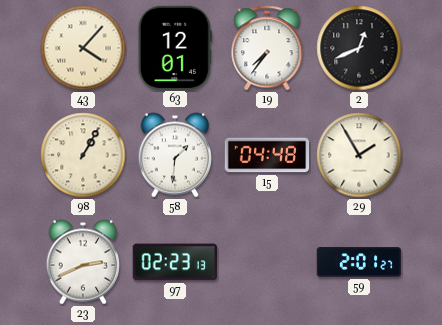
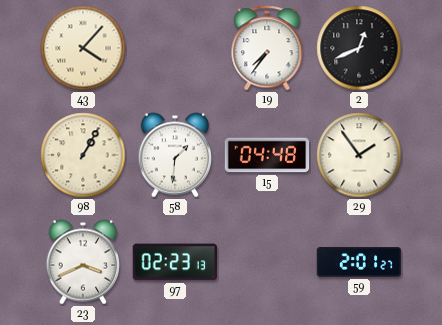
63: 12:01 -> none
29: 1:55 -> 1:54
23: 2:41 -> 3:41
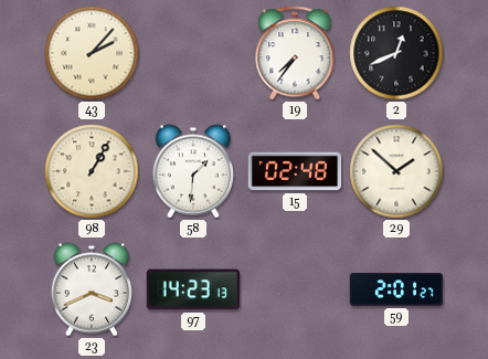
43: 4:07 -> 2:07
15: 04:48 -> 02:48
29: 1:54 -> 1:52
97: 02:23 -> 14:23
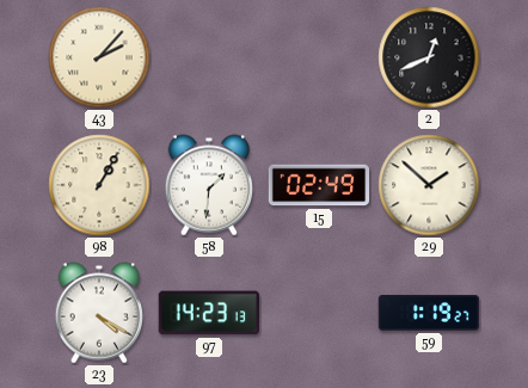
19: 7:36 -> none
15: 02:48 -> 02:49
23: 3:41 -> 4:20
59: 2:01 -> 1:19
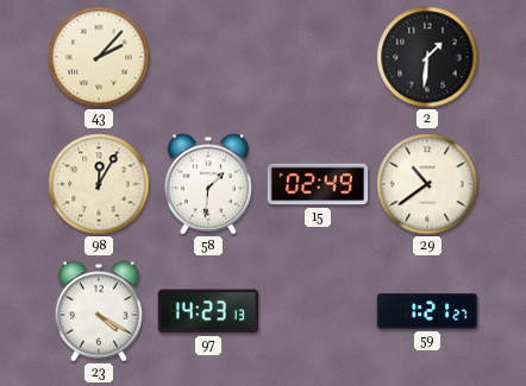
2: 12:41 -> 1:31
98: 1:05 -> 12:05
29: 1:52 -> 10:39
59: 1:19 -> 1:21
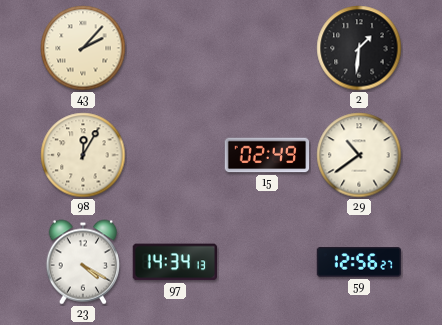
58: 1:31 -> none
97: 14:23 -> 14:34
59: 1:21 -> 12:56
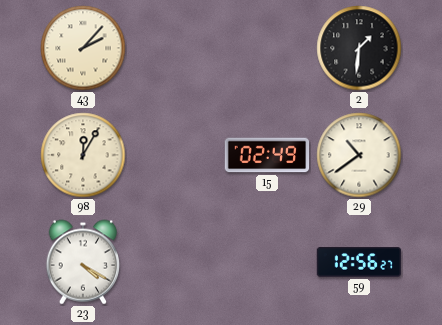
97: 14:34 -> none
